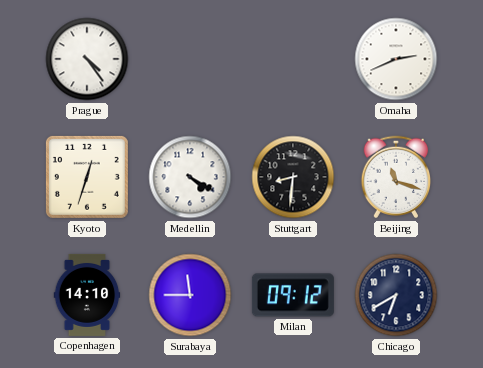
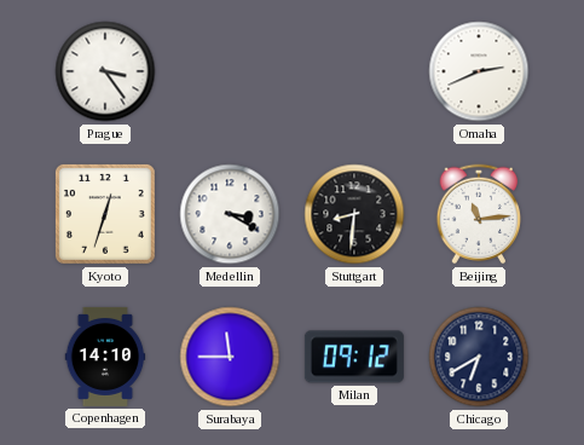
Prague: 4:24 -> 3:24
Medellin: 4:20 -> 3:20
Beijing: 11:18 -> 11:14
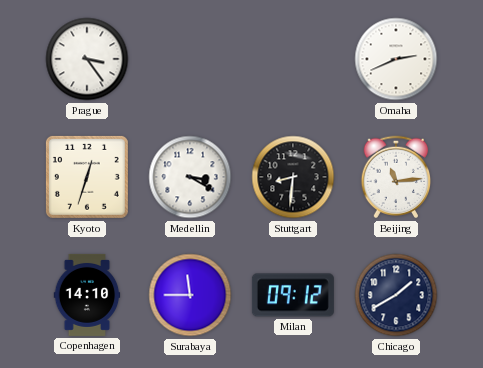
Chicago: 6:40 -> 1:40
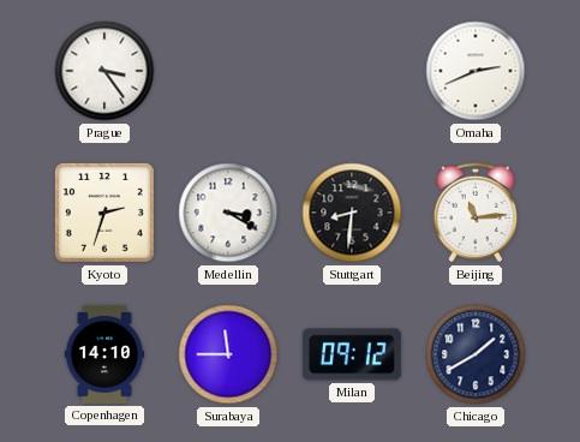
Kyoto: 12:33 -> 2:33
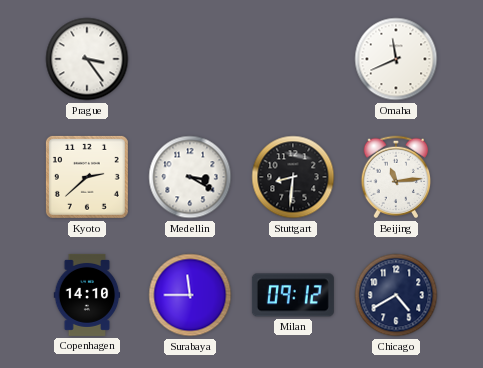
Omaha: 2:41 -> 11:41
Kyoto: 2:33 -> 2:38
Chicago: 1:40 -> 4:40
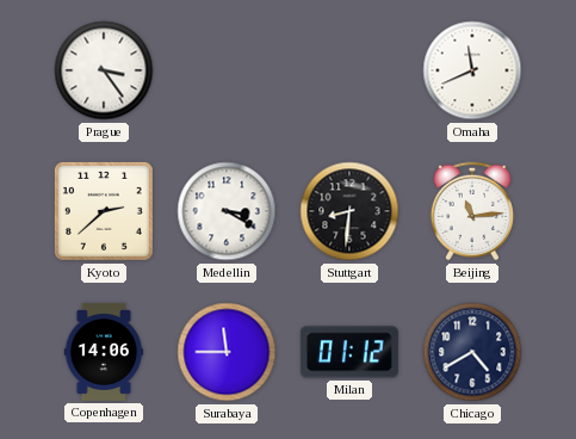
Copenhagen: 14:10 -> 14:06
Milan: 09:12 -> 01:12
